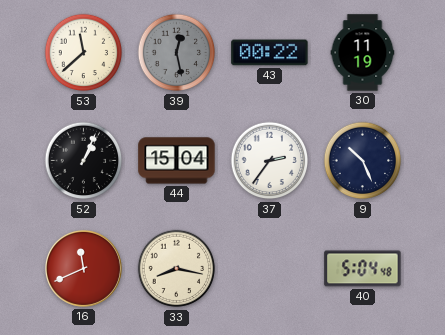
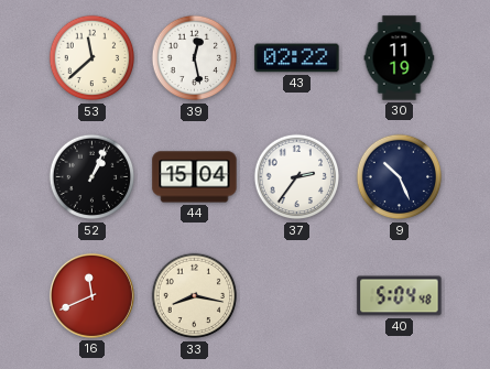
39 dial: grey -> white
43: 00:22 -> 02:22
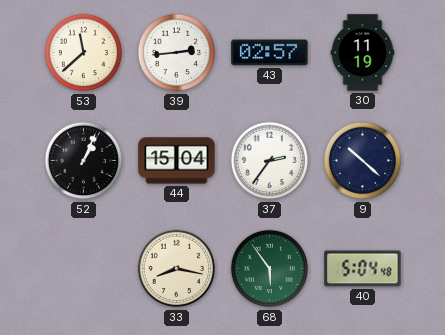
39: 12:28 -> 2:44
43: 02:22 -> 02:57
9: 10:26 -> 10:22
16: 11:41 -> none
68: none -> 5:54
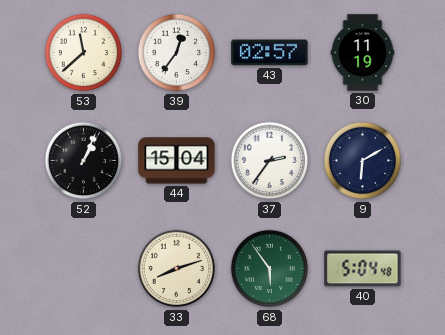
39: 2:44 -> 12:36
9: 10:22 -> 6:10
33: 8:17 -> 8:12
